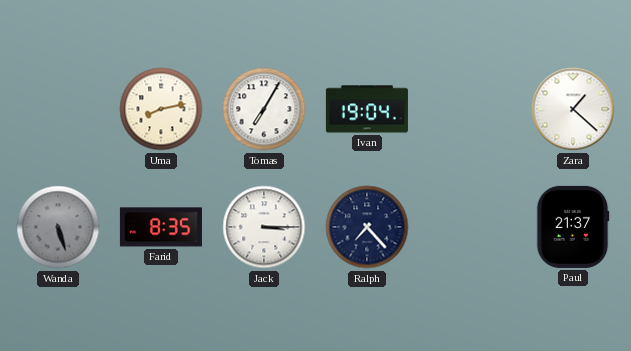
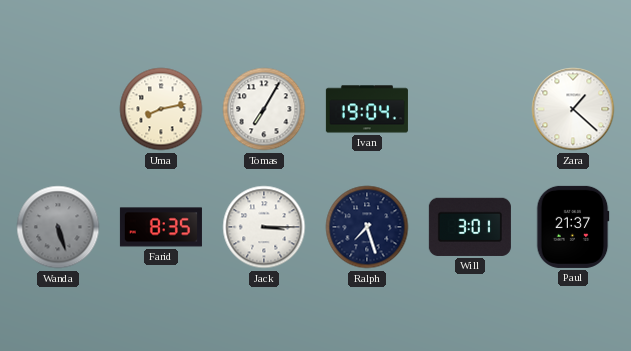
Ralph: 7:23 -> 7:27
Will: none -> 3:01
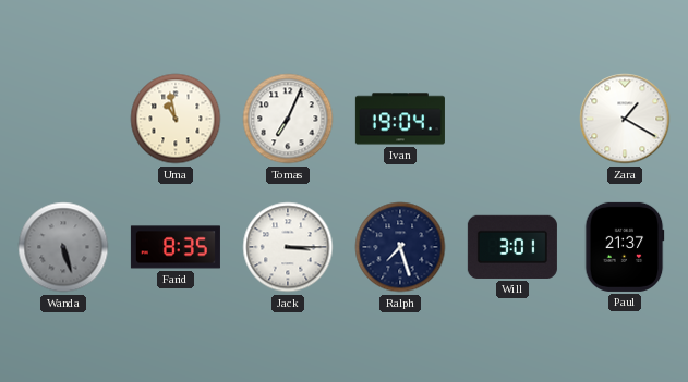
Uma: 8:13 -> 10:58
Tomas: 7:05 -> 7:04
Zara: 1:22 -> 1:20
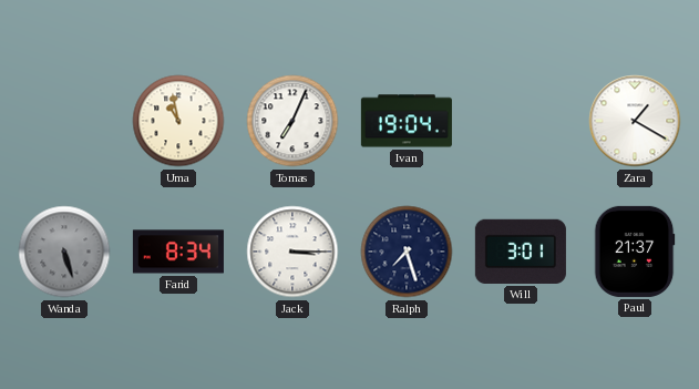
Farid: 8:35 -> 8:34
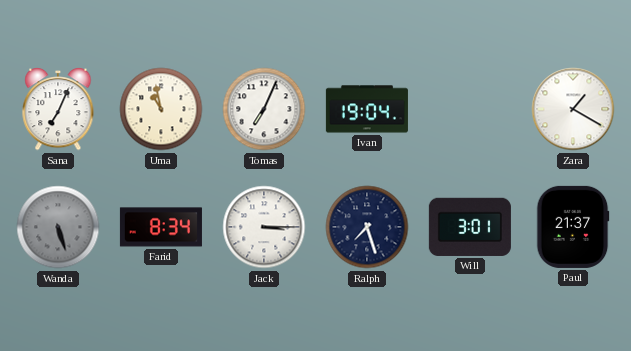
Sana: none -> 7:04
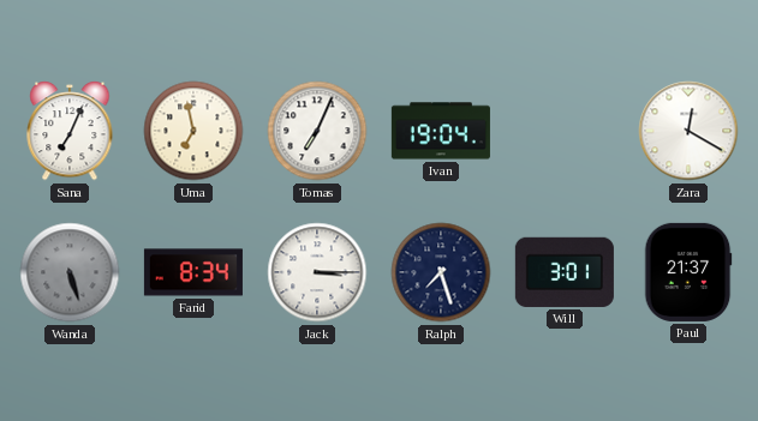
Uma: 10:58 -> 6:58
Zara: 1:20 -> 12:20
